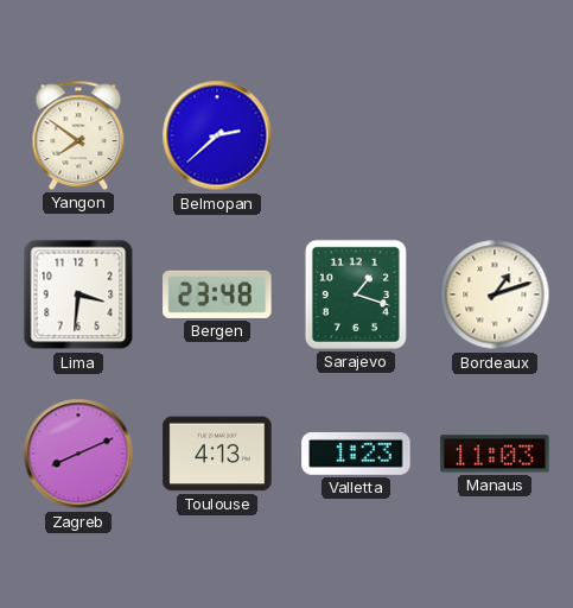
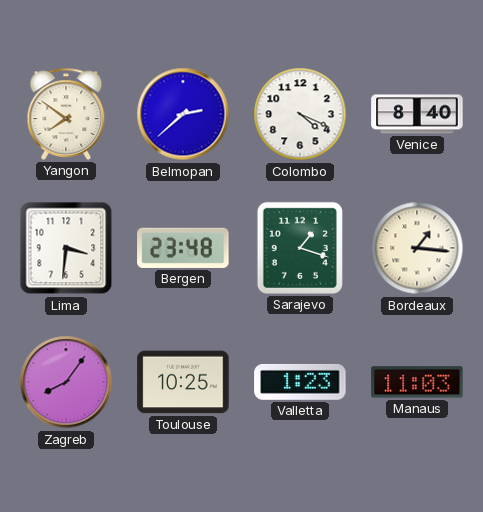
Colombo: none -> 4:19
Venice: none -> 8:40
Bordeaux: 1:12 -> 1:16
Zagreb: 8:11 -> 8:06
Toulouse: 4:13 -> 10:25
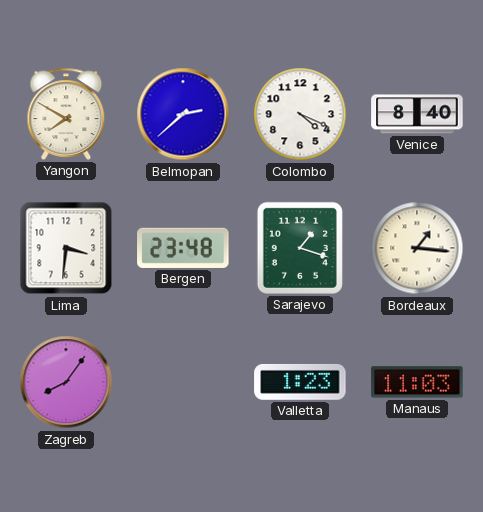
Yangon: 7:51 -> 7:50
Toulouse: 10:25 -> none
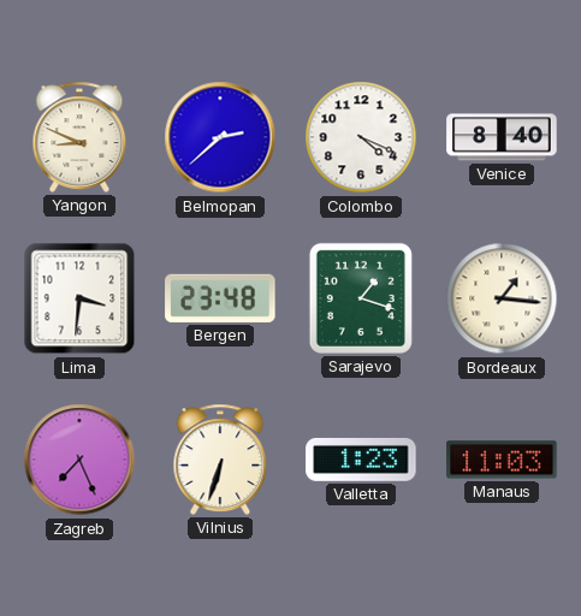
Yangon: 7:50 -> 8:49
Zagreb: 8:06 -> 7:26
Vilnius: none -> 6:33
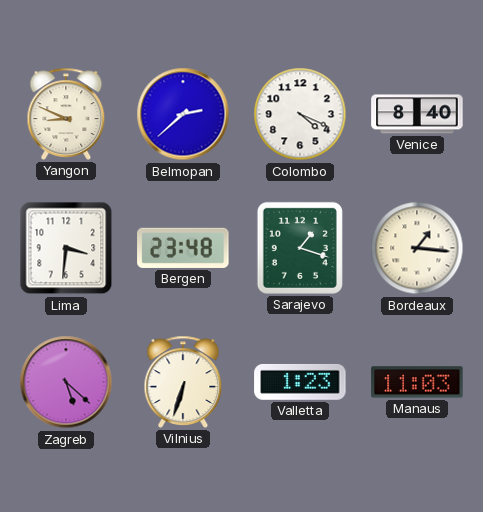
Zagreb: 7:26 -> 5:22
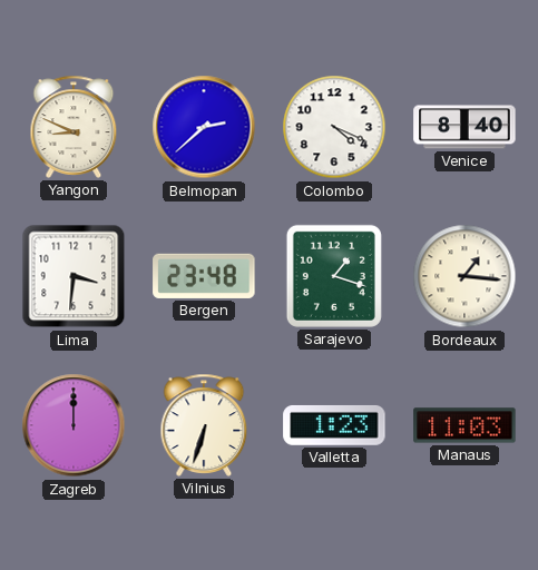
Zagreb: 5:22 -> 12:00
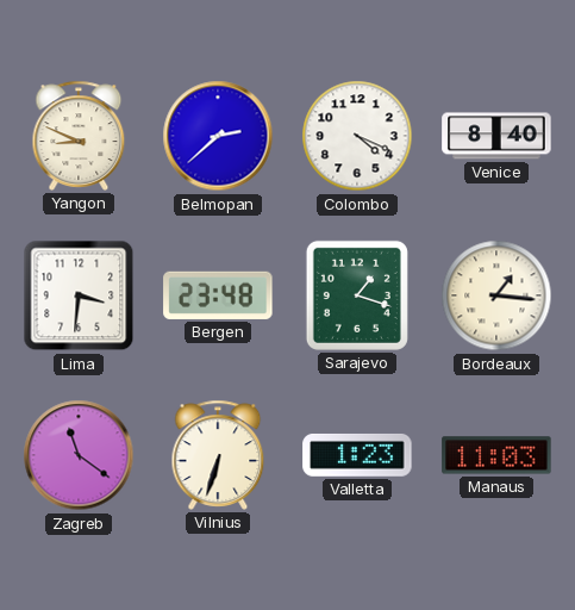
Zagreb: 12:00 -> 11:21
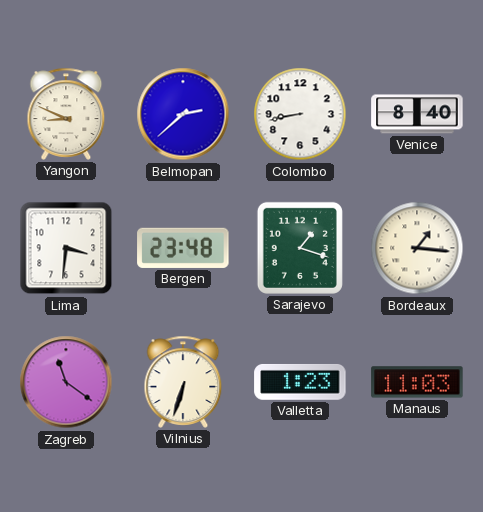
Colombo: 4:19 -> 8:43
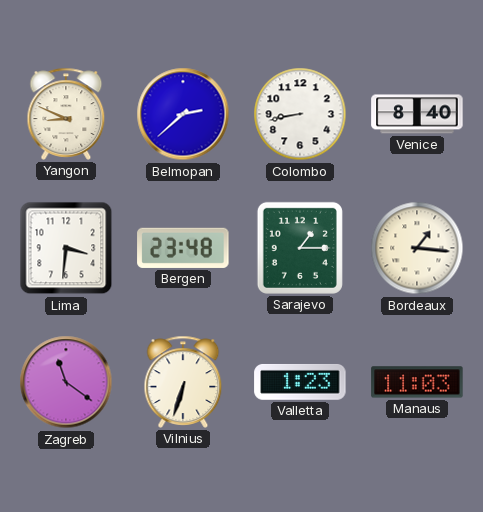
Sarajevo: 1:18 -> 1:15
